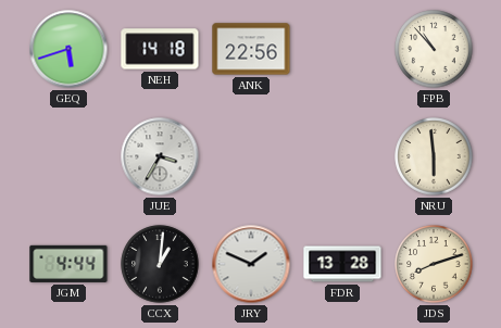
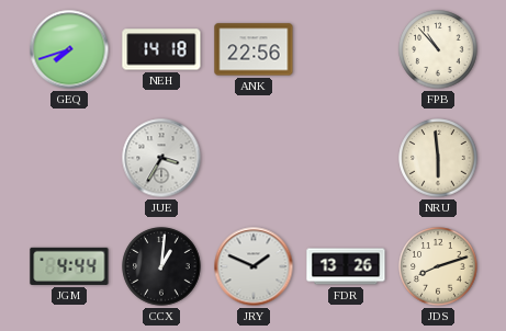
GEQ: 5:42 -> 7:42
FDR: 13:28 -> 13:26
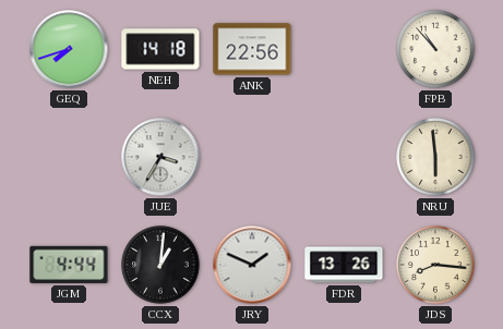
JDS: 8:12 -> 8:16
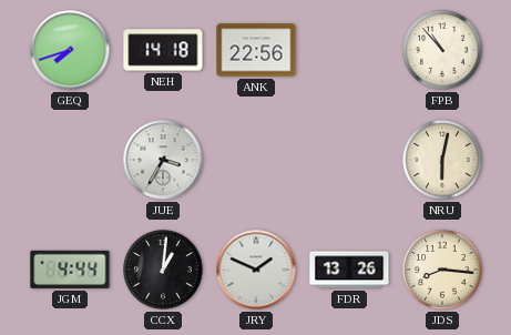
NRU: 5:59 -> 6:02
